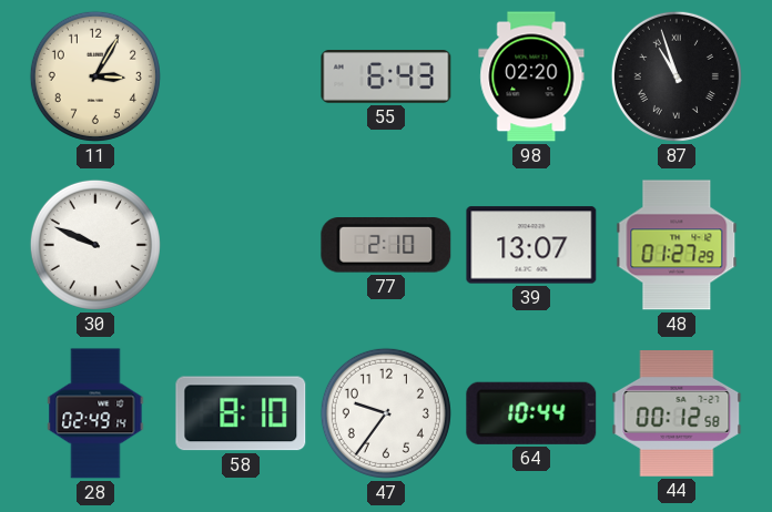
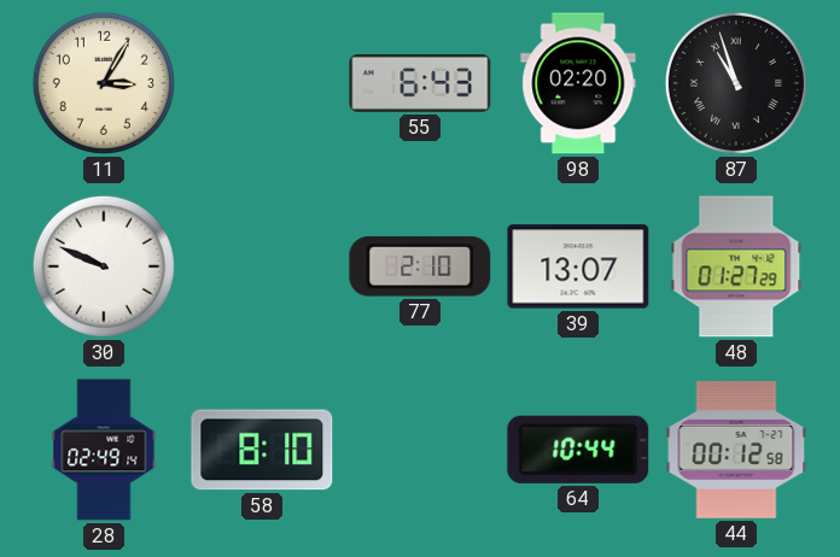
47: 9:36 -> none
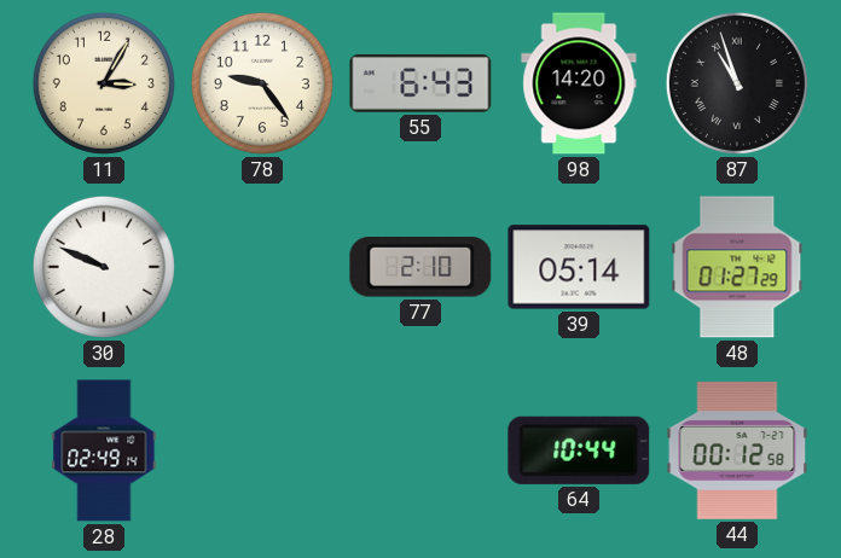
78: none -> 9:24
98: 02:20 -> 14:20
39: 13:07 -> 05:14
58: 8:10 -> none
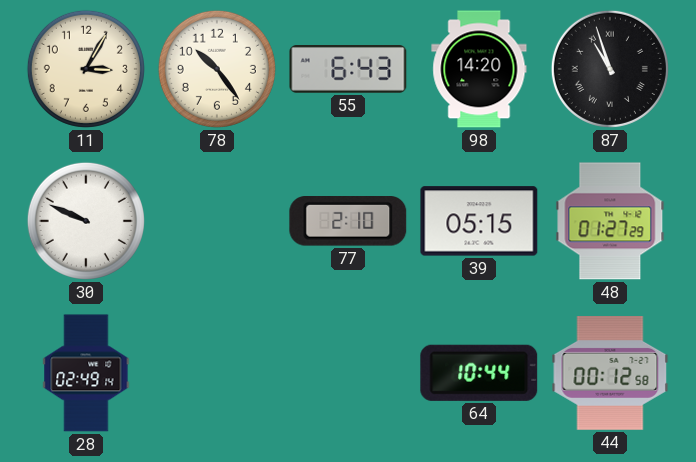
78: 9:24 -> 10:24
39: 05:14 -> 05:15
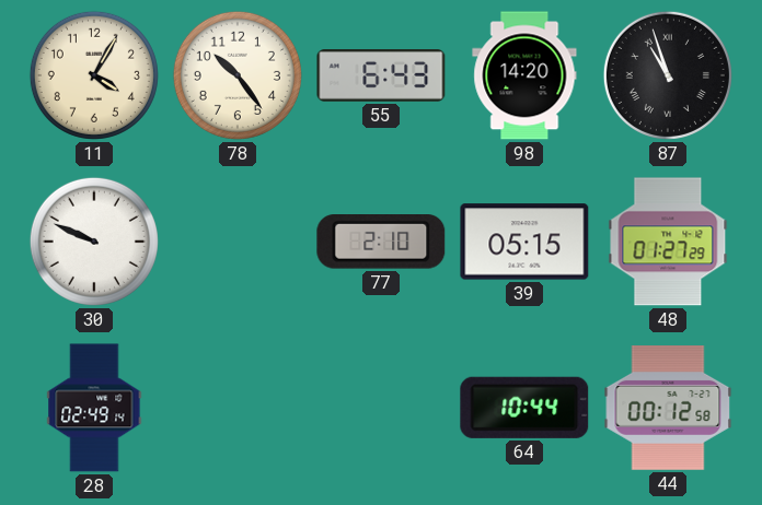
11: 3:05 -> 4:05
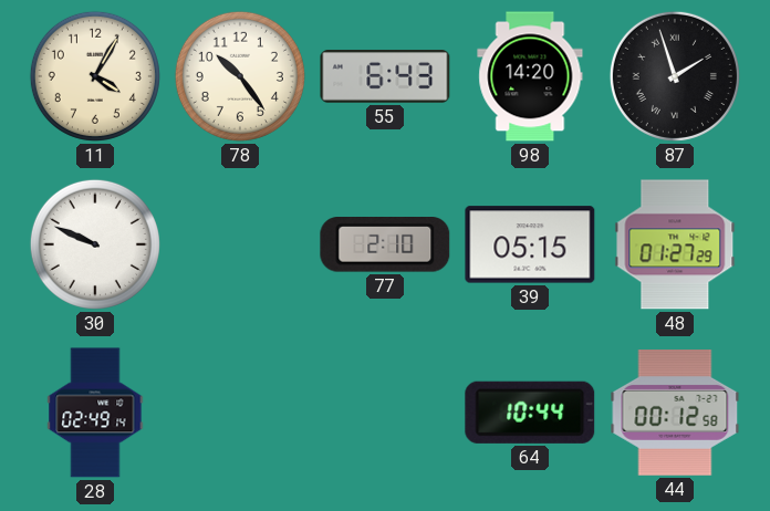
87: 10:57 -> 1:57
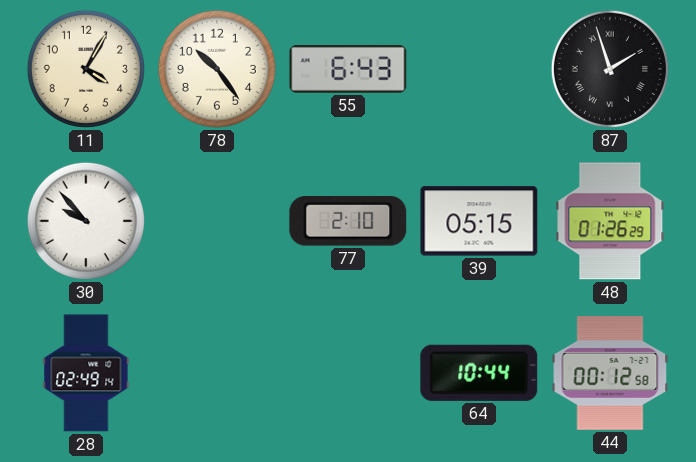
98: 14:20 -> none
30: 9:49 -> 9:53
48: 01:27 -> 01:26
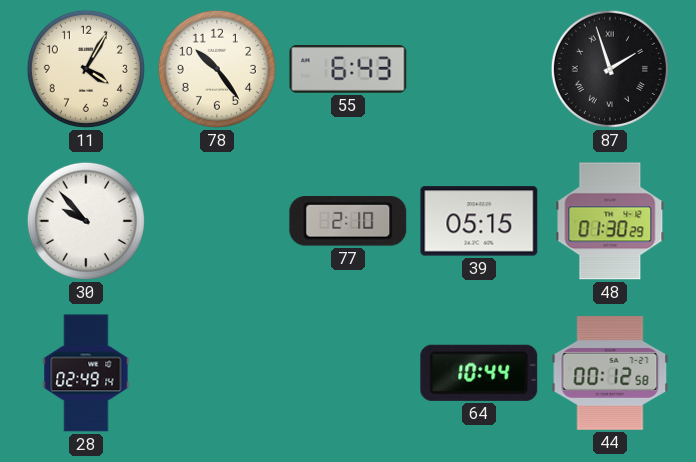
48: 01:26 -> 01:30
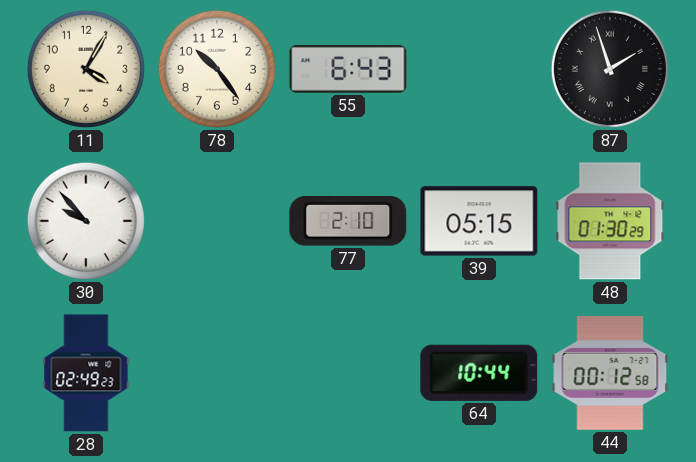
28: 02:49:14 -> 02:49:23
